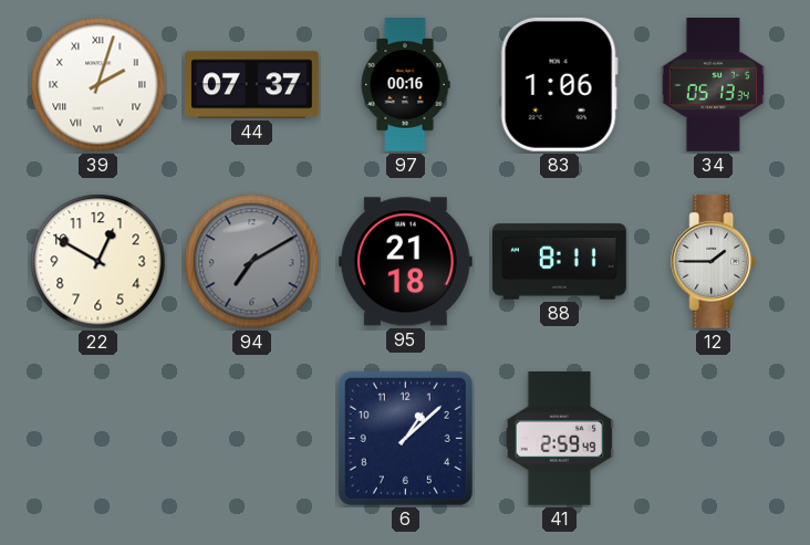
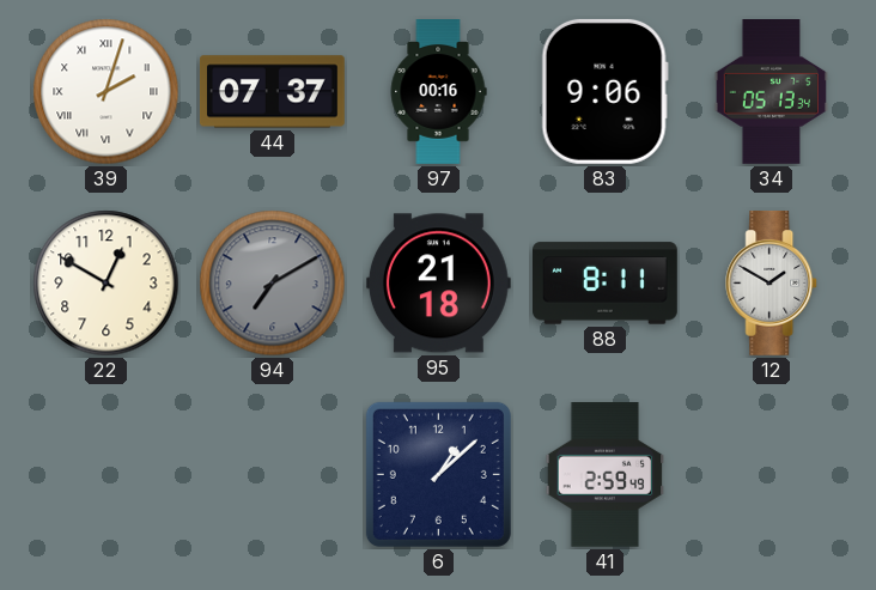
83: 1:06 -> 9:06
12: 1:45 -> 1:50
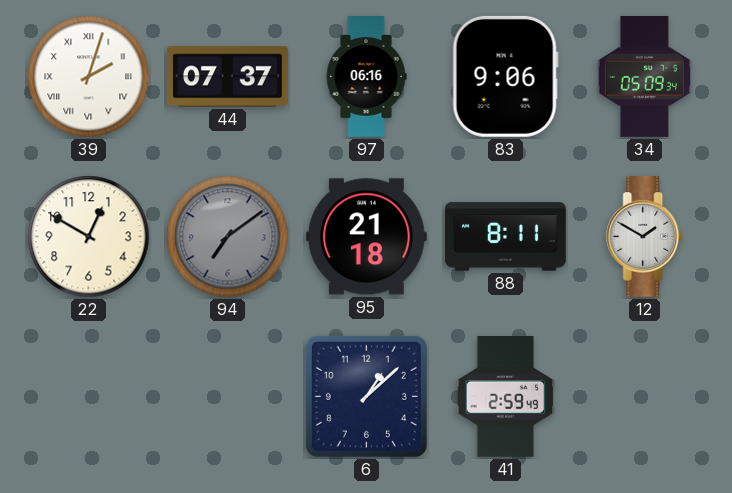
97: 00:16 -> 06:16
34: 05:13 -> 05:09
94: 7:10 -> 7:09
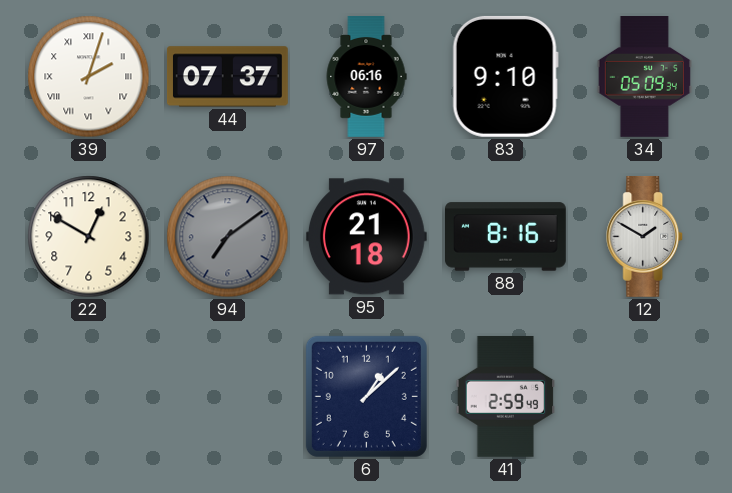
83: 9:06 -> 9:10
88: 8:11 -> 8:16
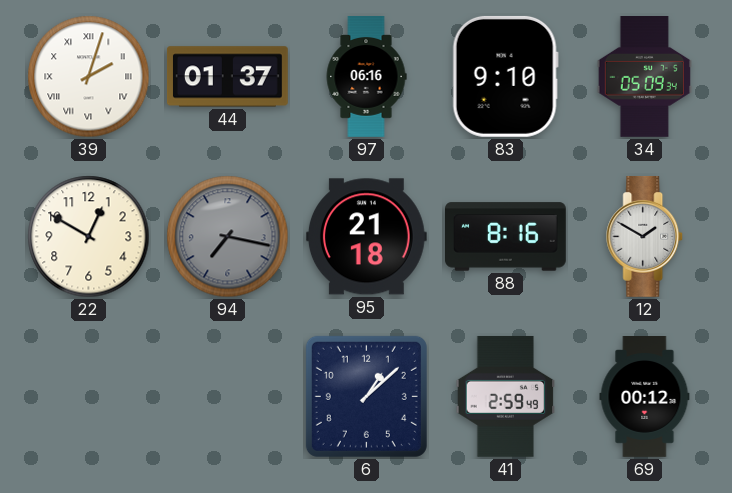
44: 07:37 -> 01:37
94: 7:09 -> 7:17
69: none -> 00:12
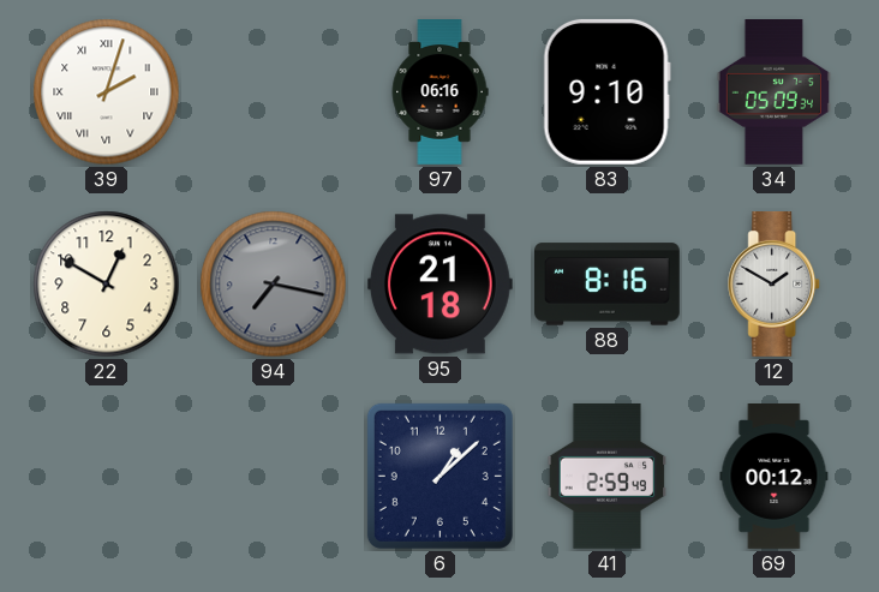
44: 01:37 -> none
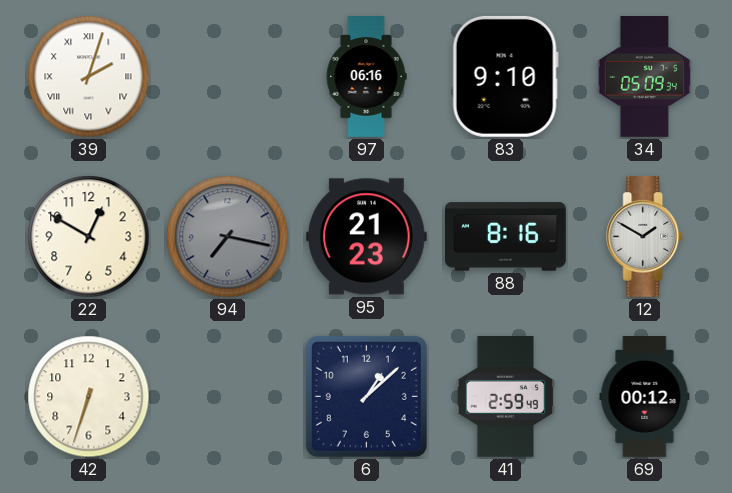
95: 21:18 -> 21:23
42: none -> 6:33
